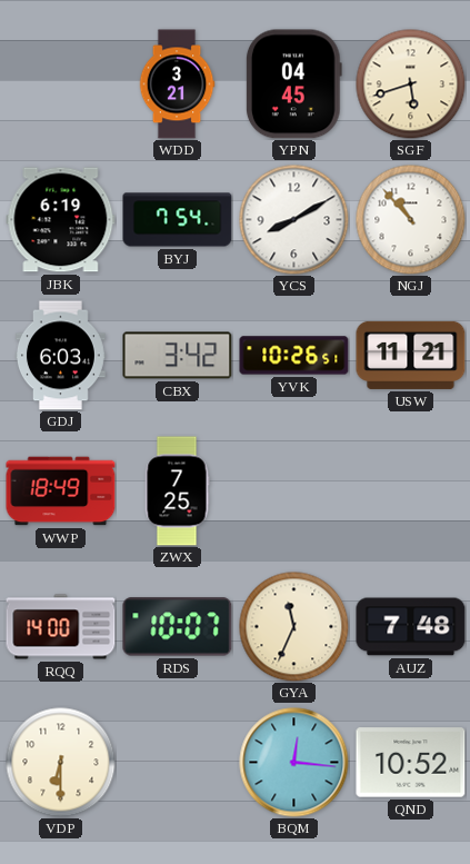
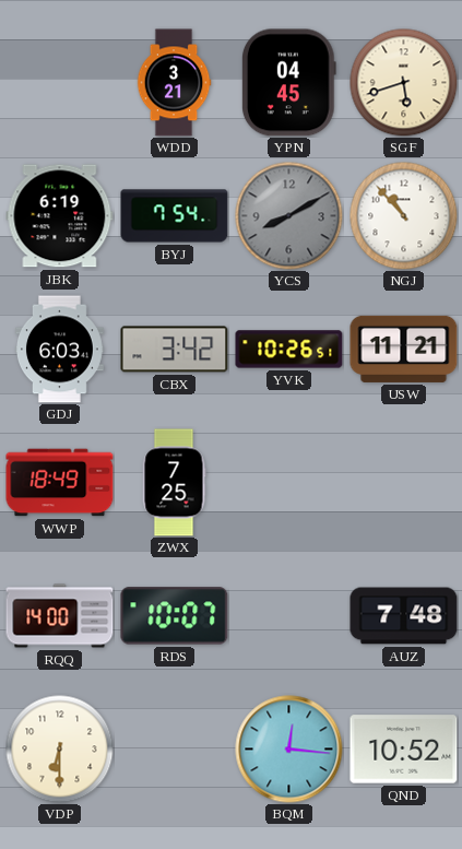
YCS dial: white -> grey
GYA: 11:34 -> none
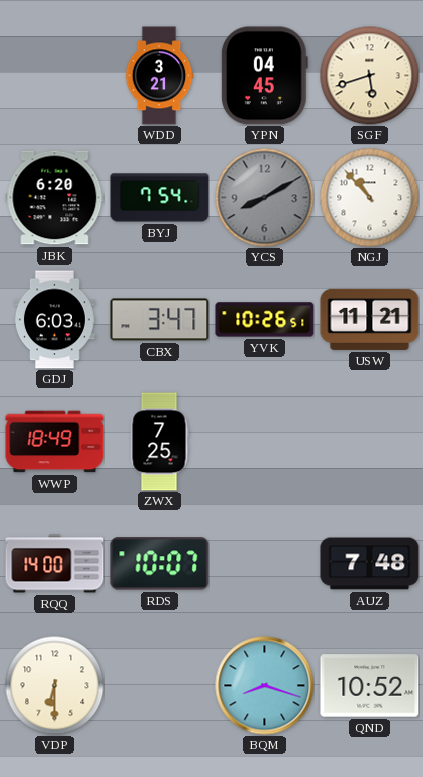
JBK: 6:19 -> 6:20
CBX: 3:42 -> 3:47
BQM: 12:16 -> 8:18
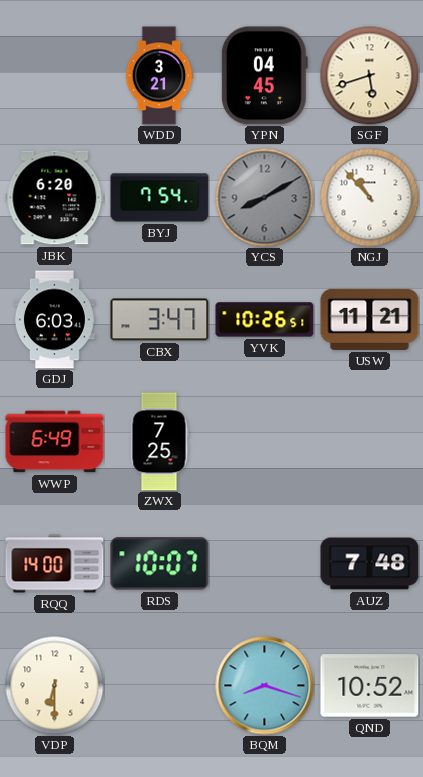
WWP: 18:49 -> 6:49
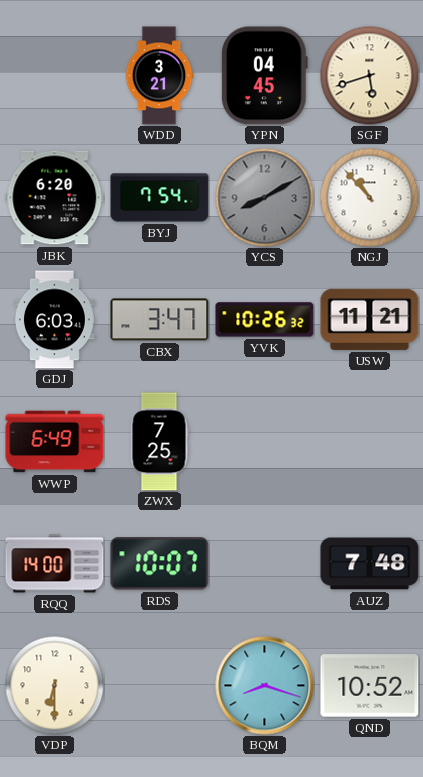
YVK: 10:26:51 -> 10:26:32
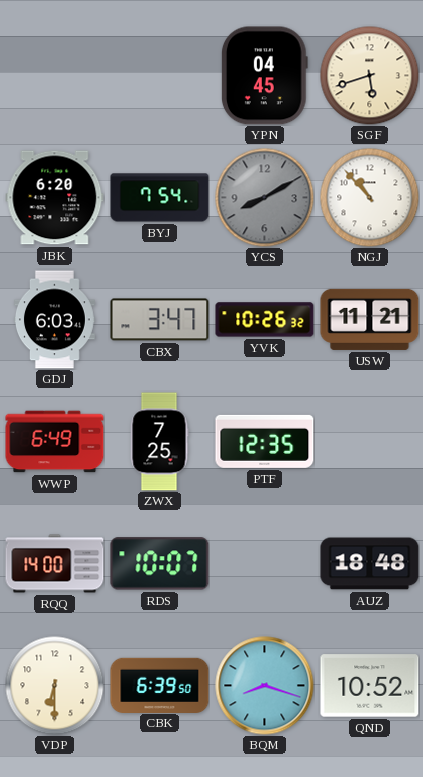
WDD: 3:21 -> none
PTF: none -> 12:35
AUZ: 7:48 -> 18:48
CBK: none -> 6:39
